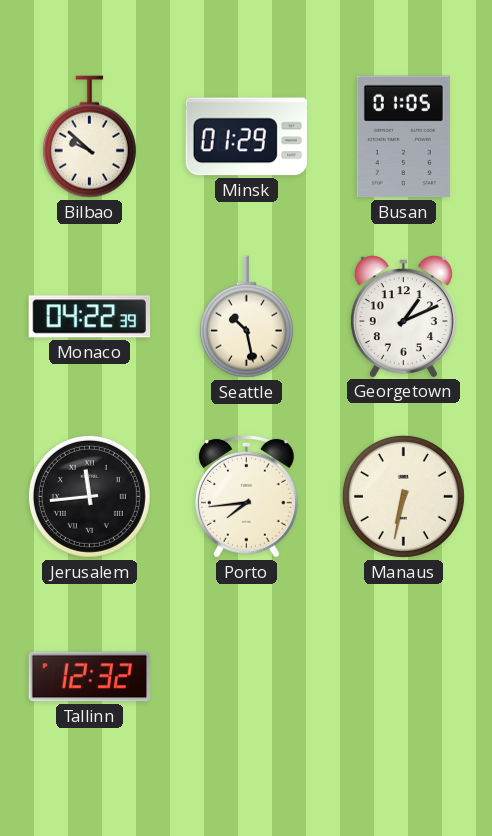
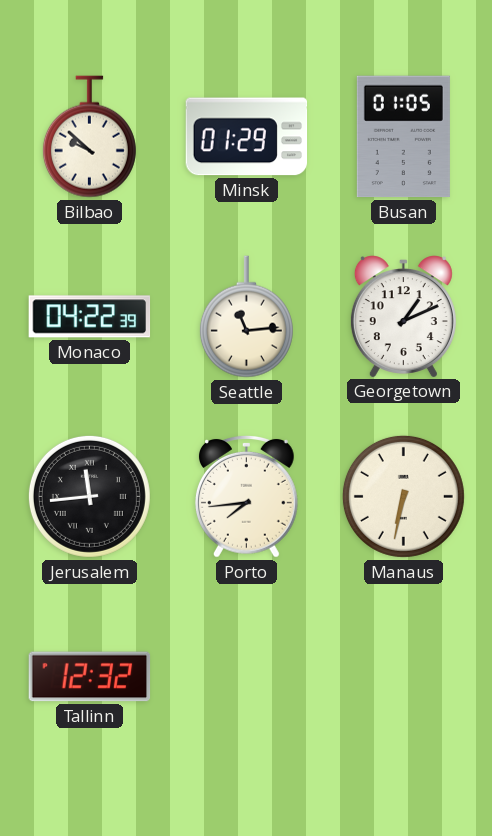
Seattle: 10:28 -> 11:14
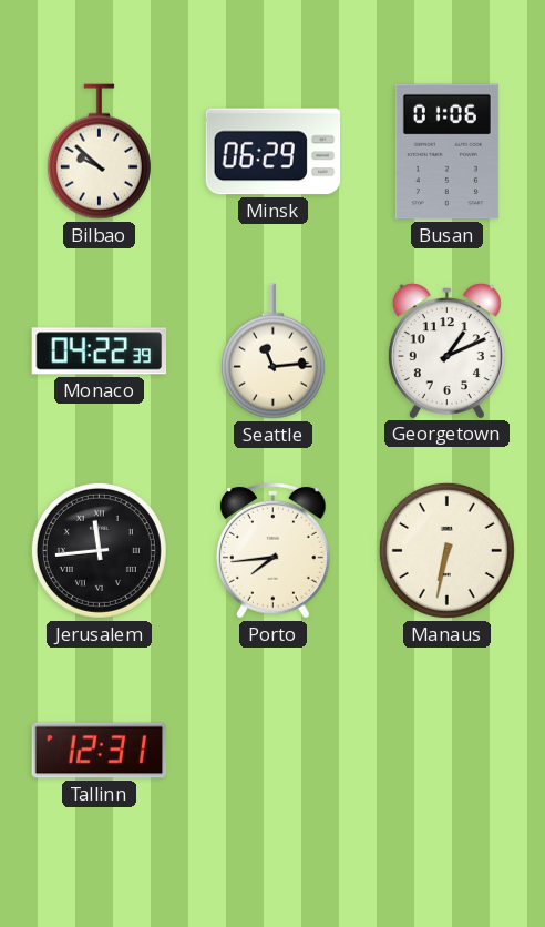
Minsk: 01:29 -> 06:29
Busan: 01:05 -> 01:06
Tallinn: 12:32 -> 12:31
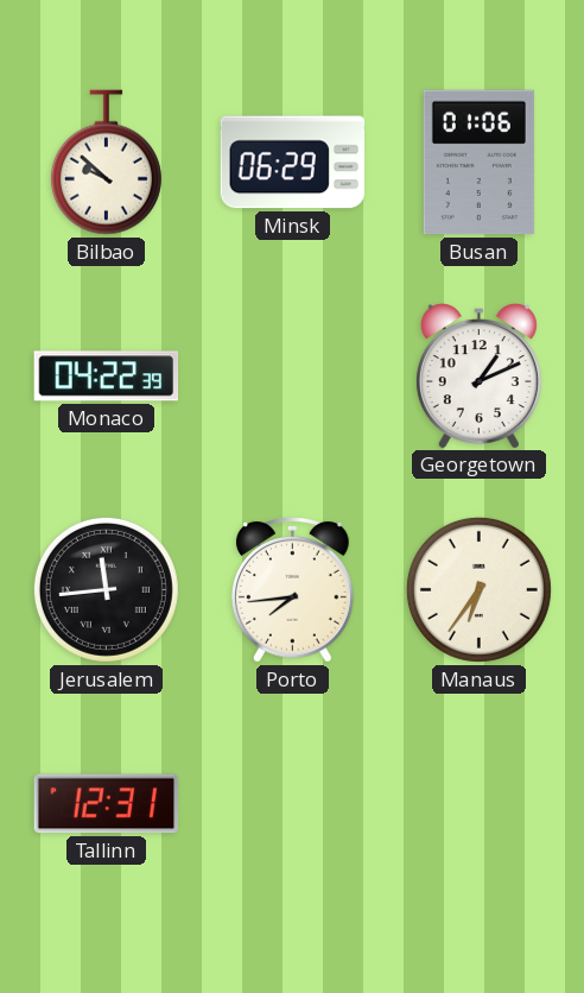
Seattle: 11:14 -> none
Manaus: 6:32 -> 6:36
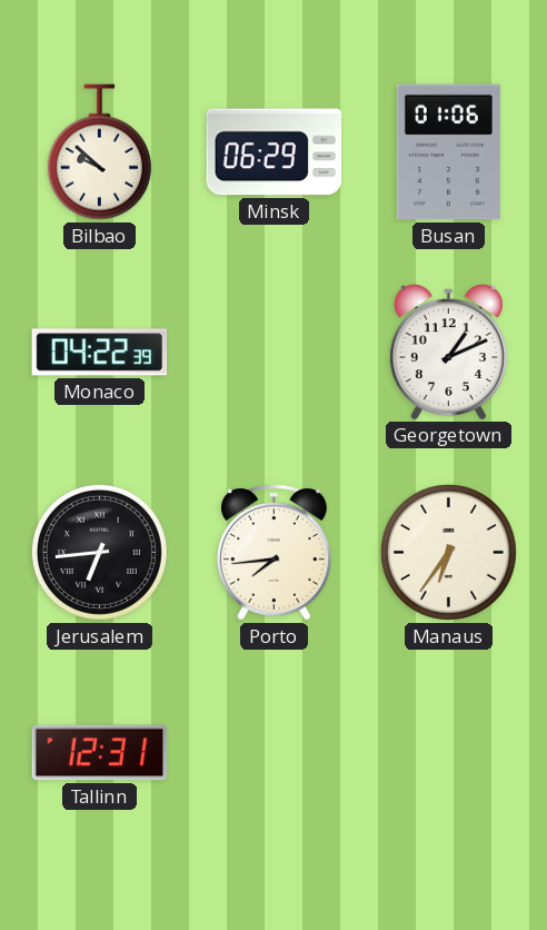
Jerusalem: 11:44 -> 6:44
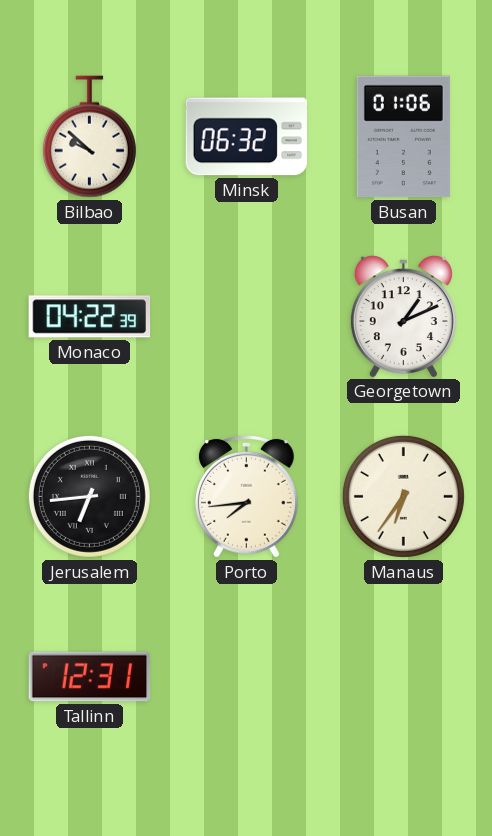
Minsk: 06:29 -> 06:32
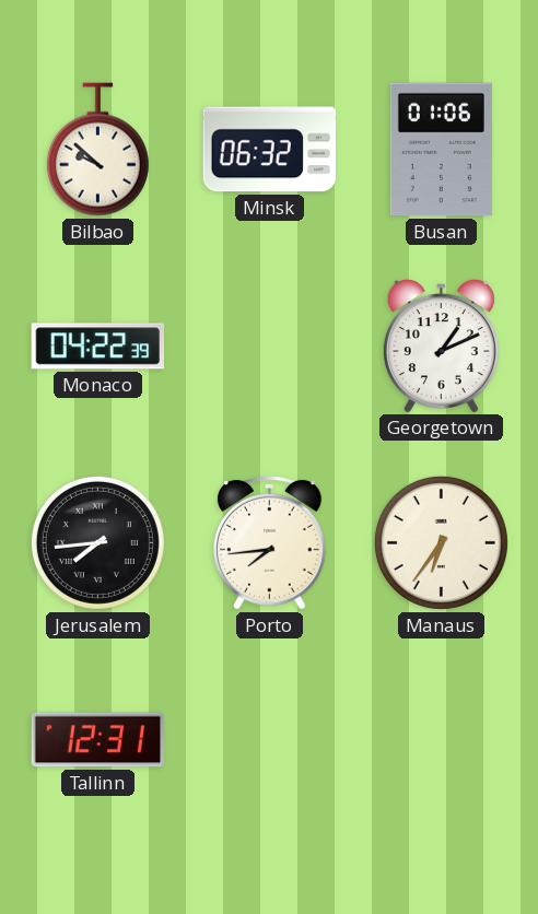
Jerusalem: 6:44 -> 7:44
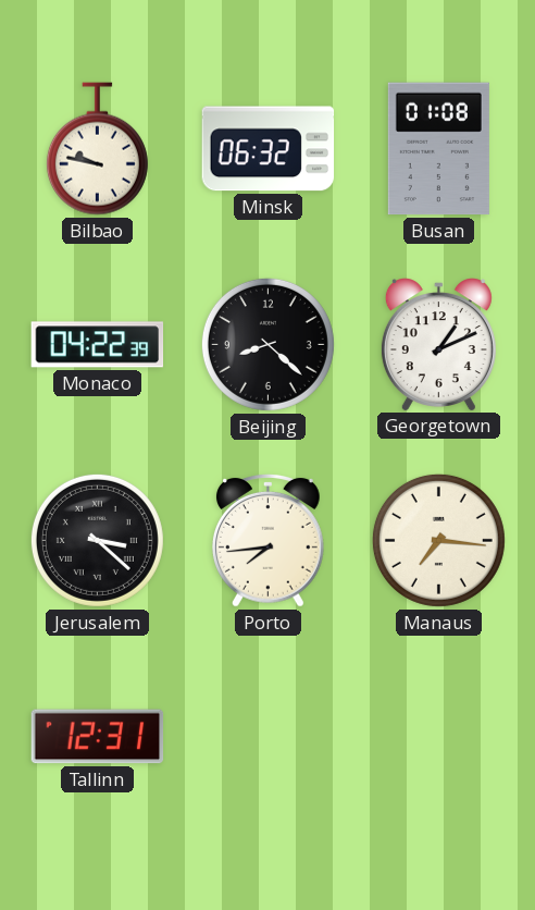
Bilbao: 9:52 -> 9:47
Busan: 01:06 -> 01:08
Beijing: none -> 8:22
Jerusalem: 7:44 -> 3:22
Manaus: 6:36 -> 7:16
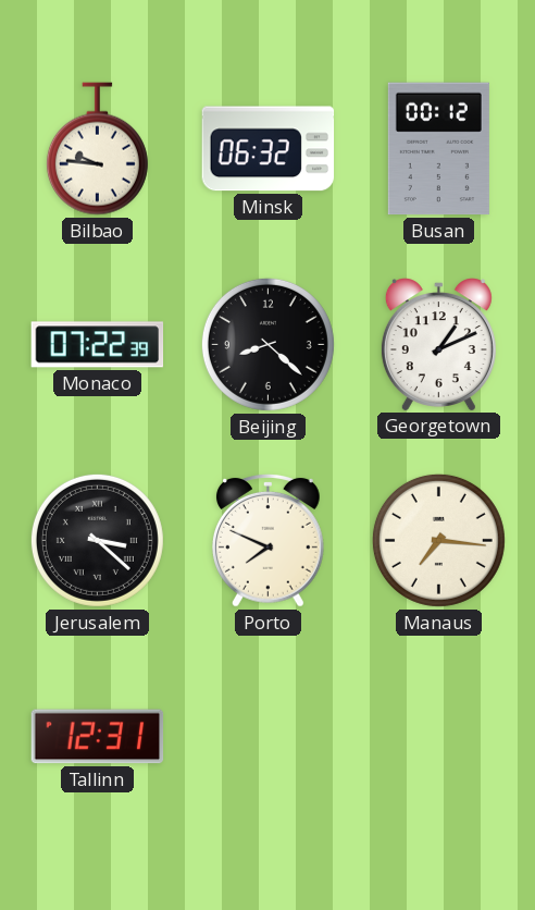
Bilbao: 9:47 -> 9:46
Busan: 01:08 -> 00:12
Monaco: 04:22 -> 07:22
Porto: 7:44 -> 7:49
